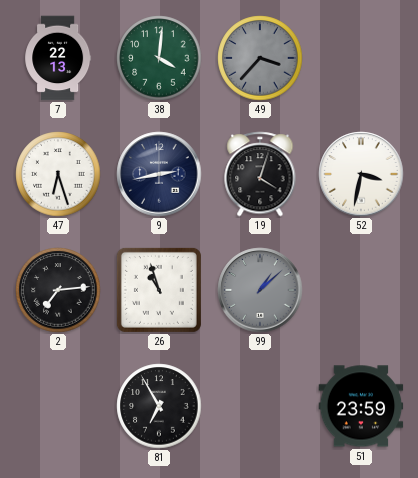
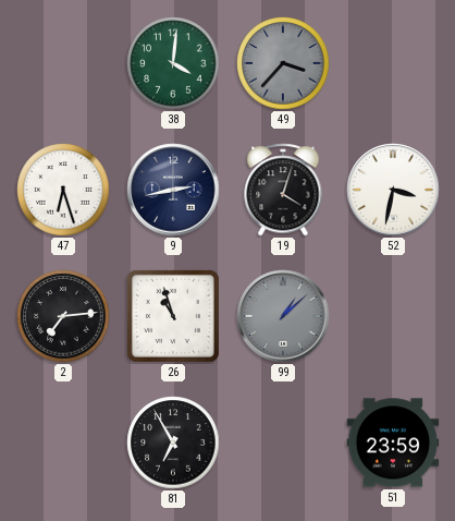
7: 22:13 -> none
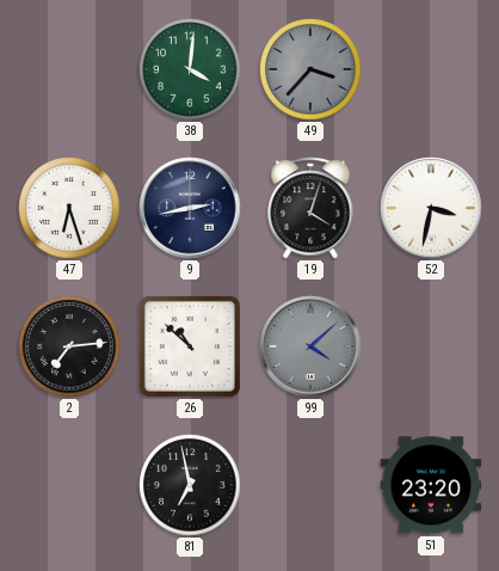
26: 10:57 -> 10:52
99: 1:08 -> 4:08
81: 6:55 -> 6:58
51: 23:59 -> 23:20
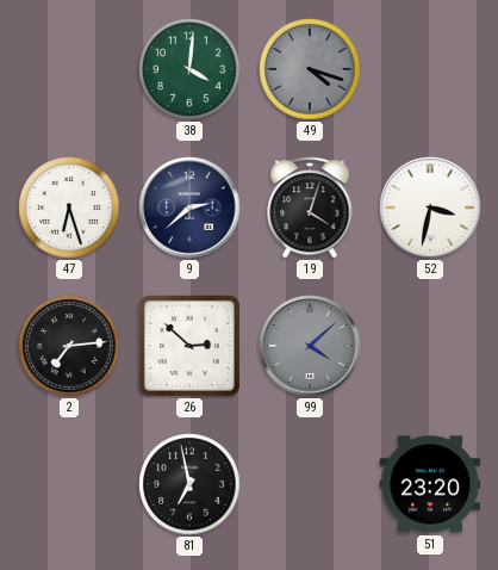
49: 3:37 -> 4:18
9: 2:43 -> 2:38
26: 10:52 -> 2:52
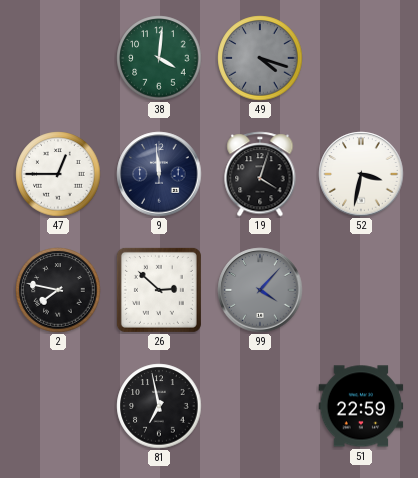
47: 6:27 -> 12:45
9: 2:38 -> 11:59
2: 7:14 -> 7:47
99: 4:08 -> 4:07
51: 23:20 -> 22:59
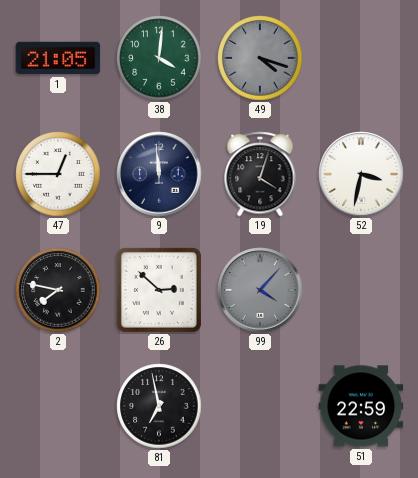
1: none -> 21:05
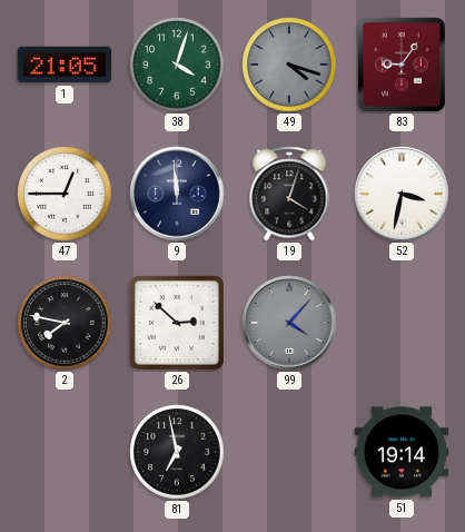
38: 4:01 -> 4:03
83: none -> 9:06
51: 22:59 -> 19:14
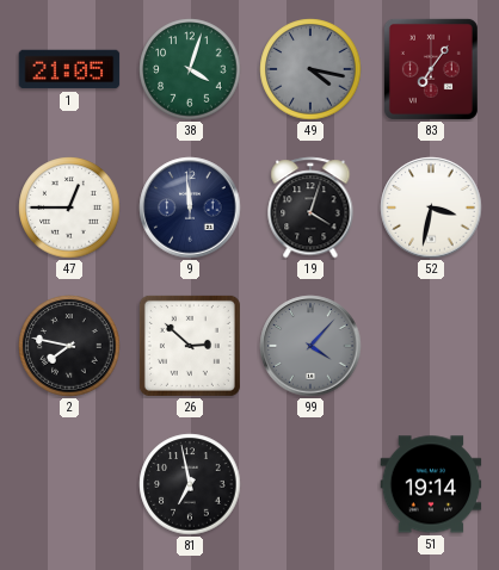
49: 4:18 -> 4:17
83: 9:06 -> 7:06
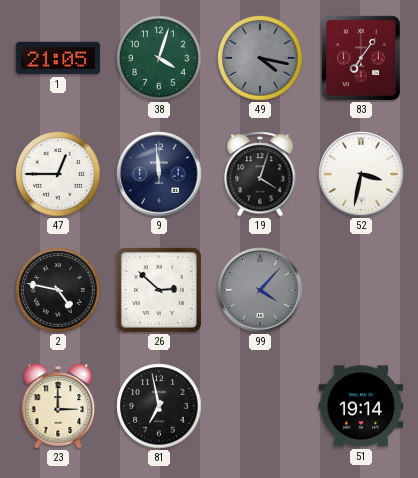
2: 7:47 -> 4:47
23: none -> 3:00
